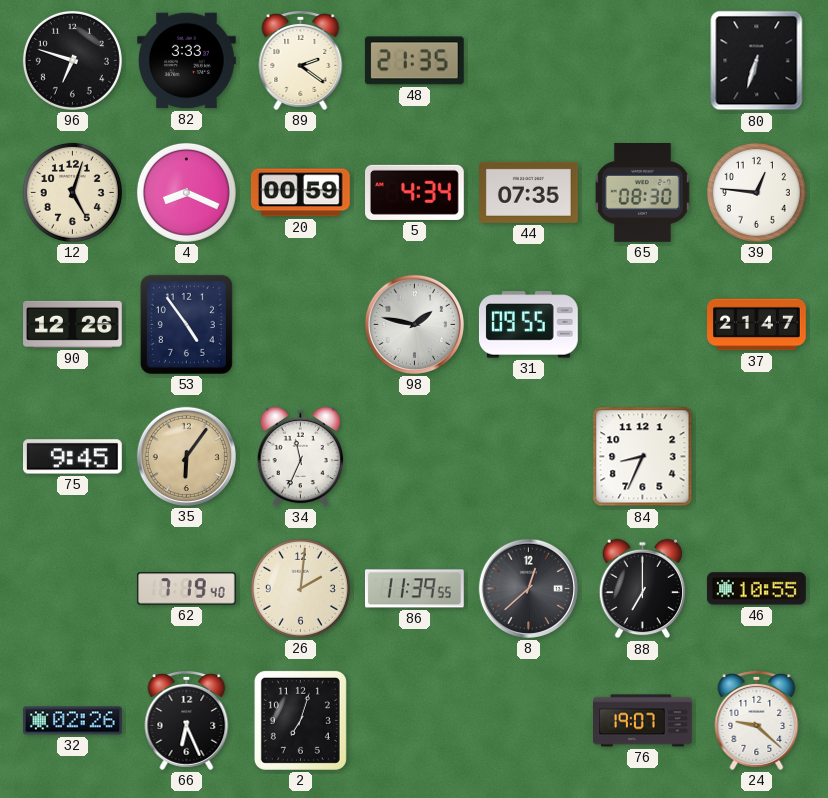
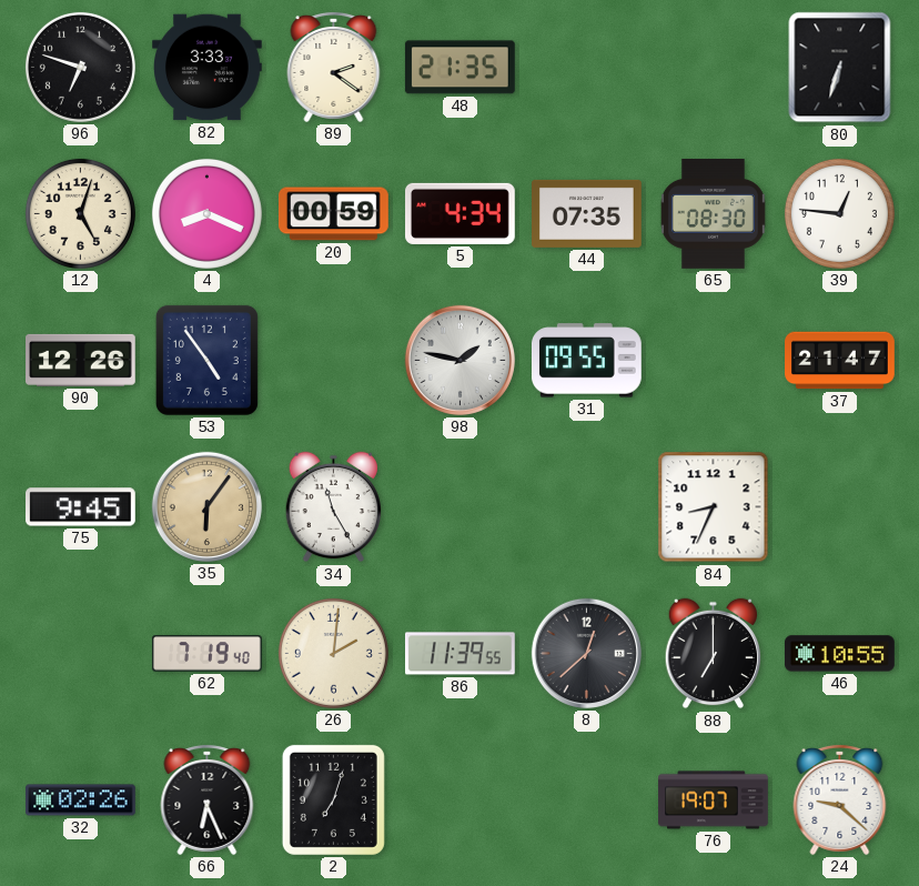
34: 11:34 -> 11:25
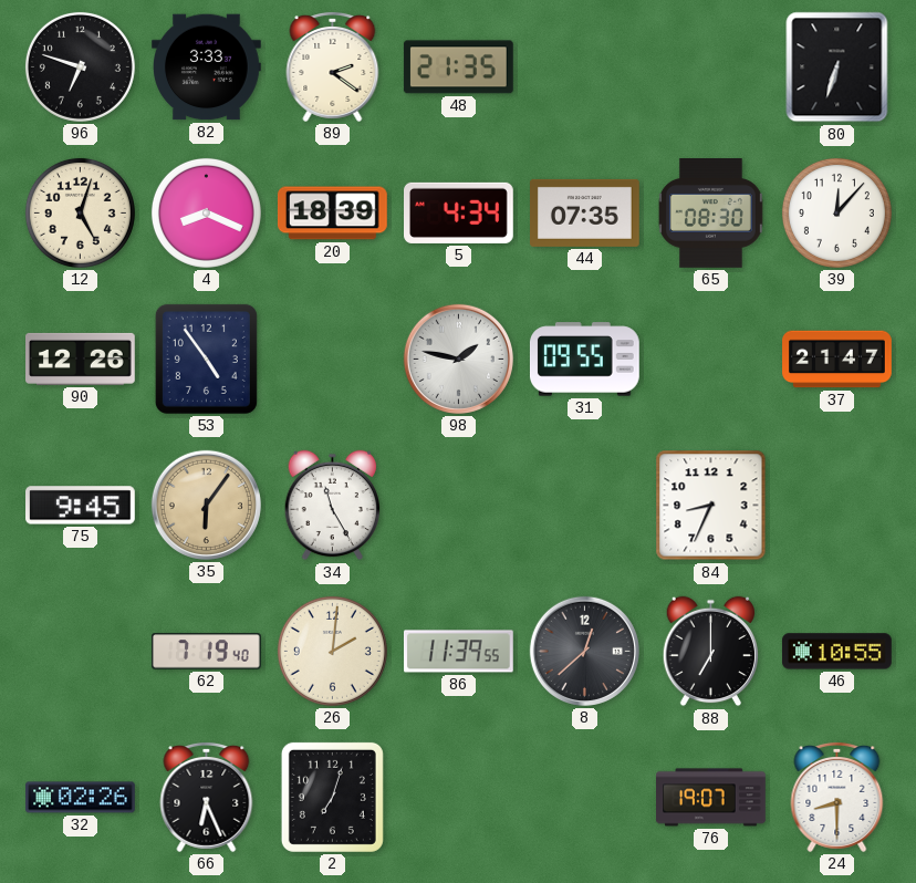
20: 00:59 -> 18:39
39: 12:46 -> 12:07
24: 9:22 -> 8:30
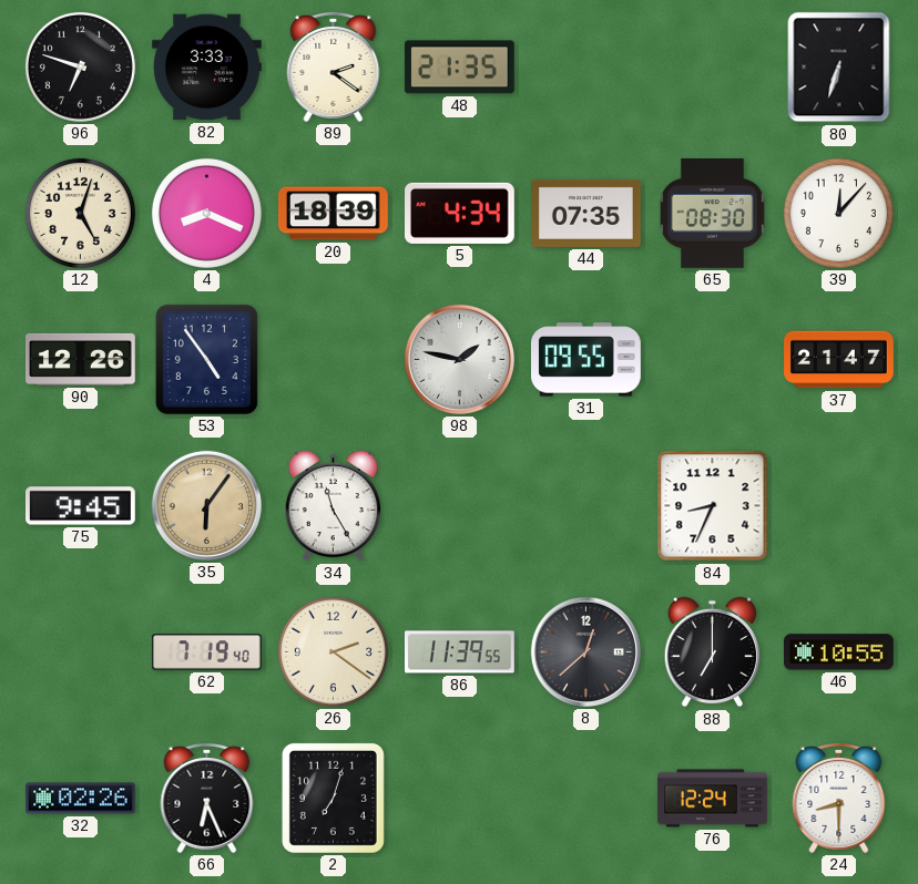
26: 2:01 -> 2:21
76: 19:07 -> 12:24
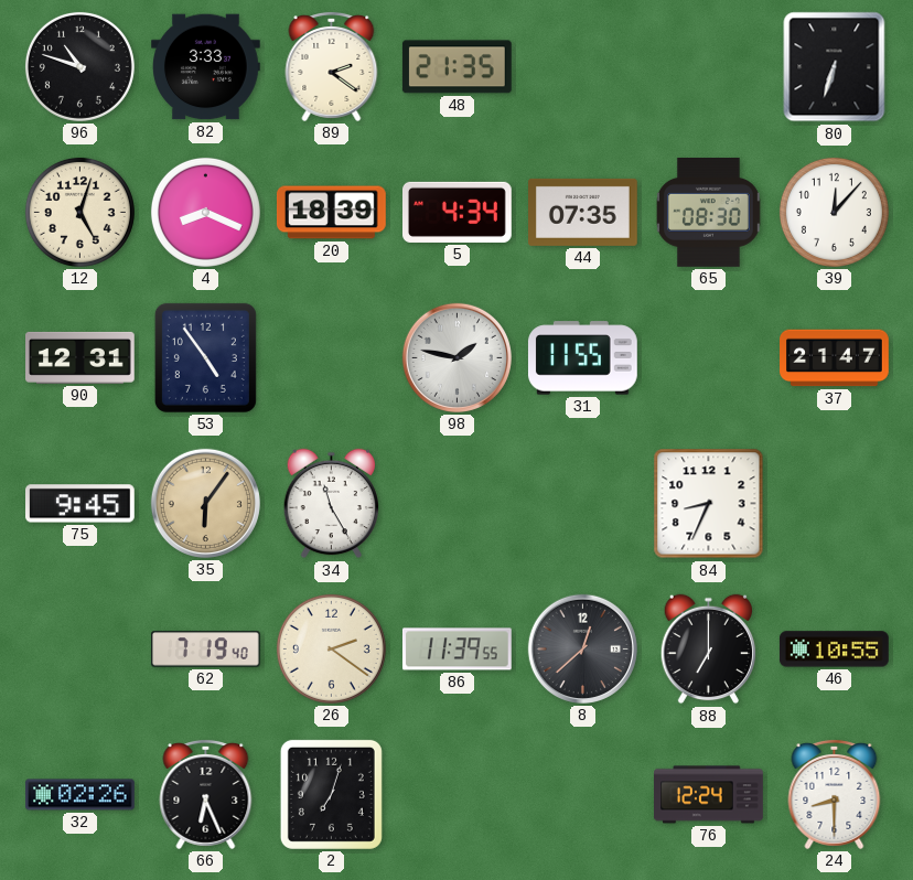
96: 6:48 -> 10:48
90: 12:26 -> 12:31
31: 09:55 -> 11:55
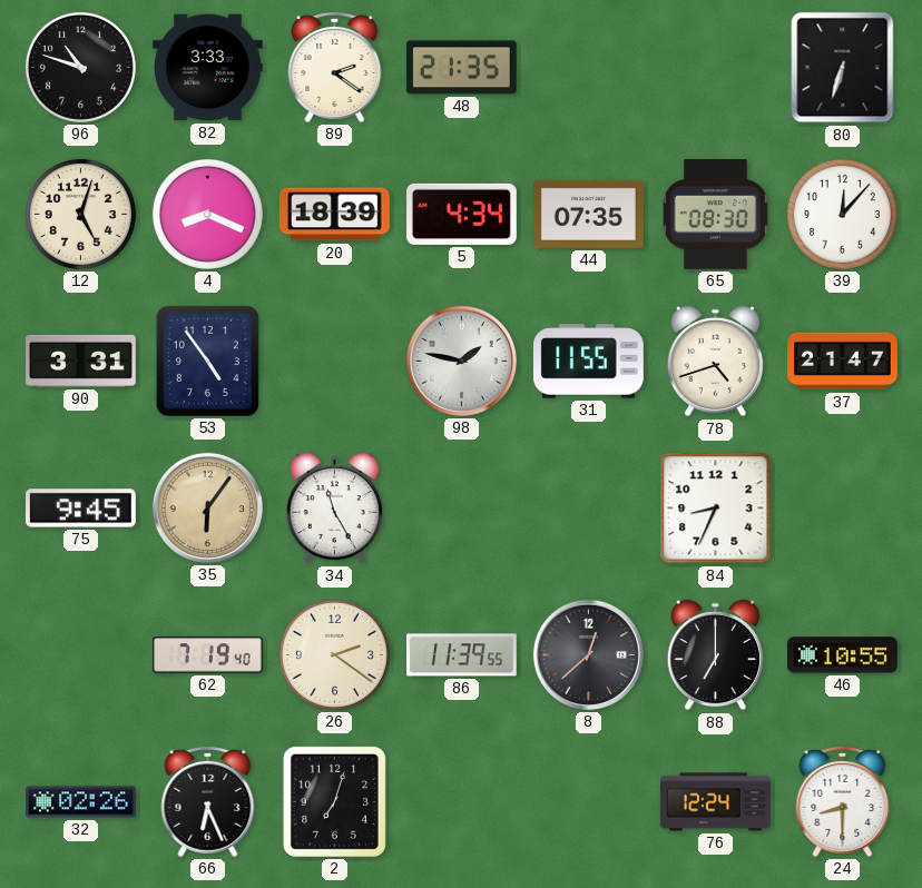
90: 12:31 -> 3:31
78: none -> 4:42
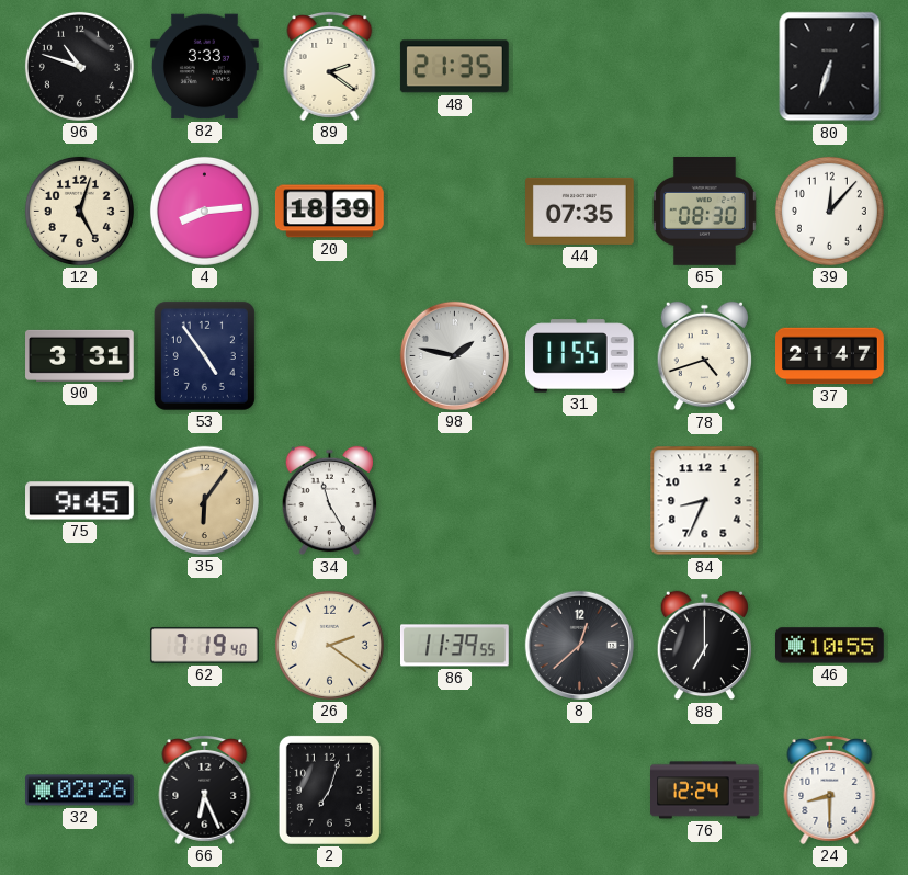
4: 8:19 -> 8:14
5: 4:34 -> none
